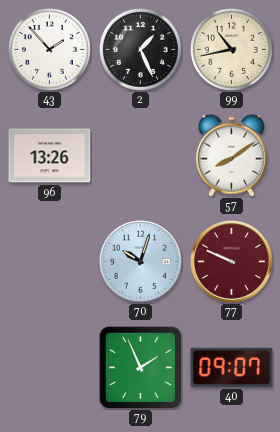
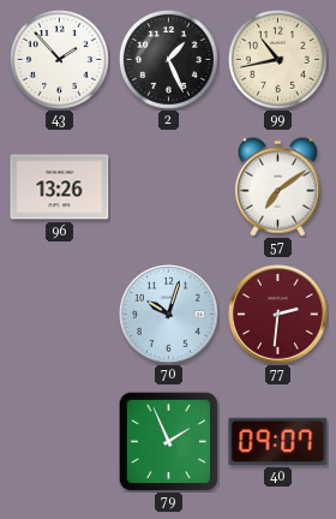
57: 8:09 -> 7:09
77: 9:49 -> 2:31
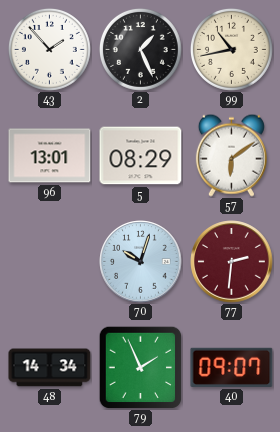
96: 13:26 -> 13:01
5: none -> 08:29
57: 7:09 -> 6:09
48: none -> 14:34
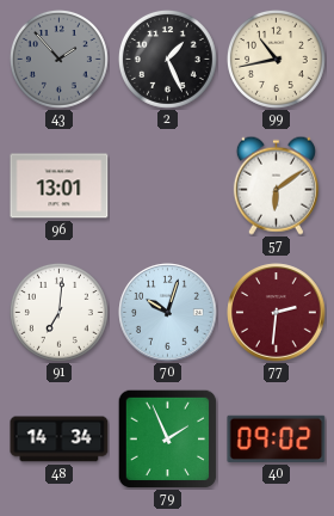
43 dial: white -> grey
5: 08:29 -> none
91: none -> 7:01
40: 09:07 -> 09:02
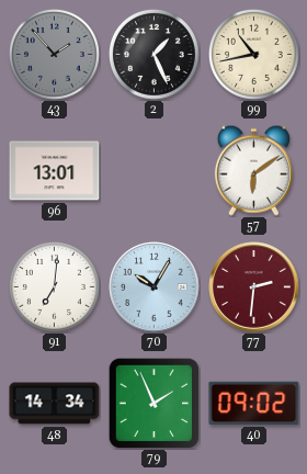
70: 10:03 -> 10:05
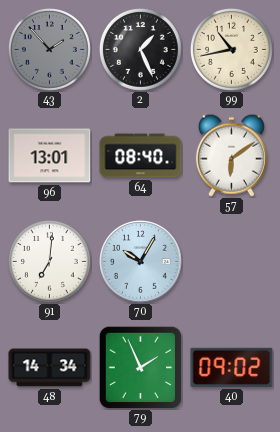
64: none -> 08:40
77: 2:31 -> none
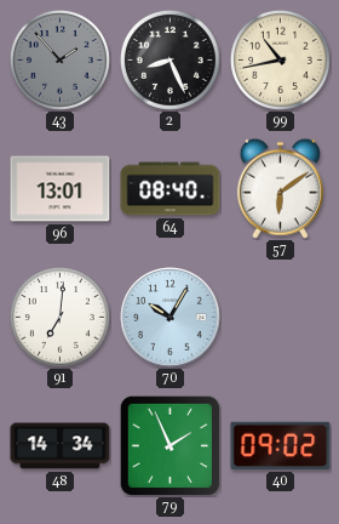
2: 1:26 -> 8:26
